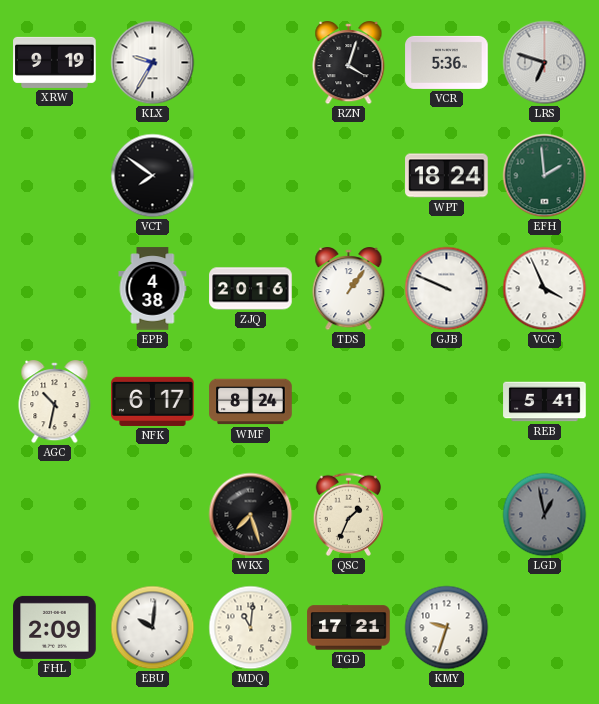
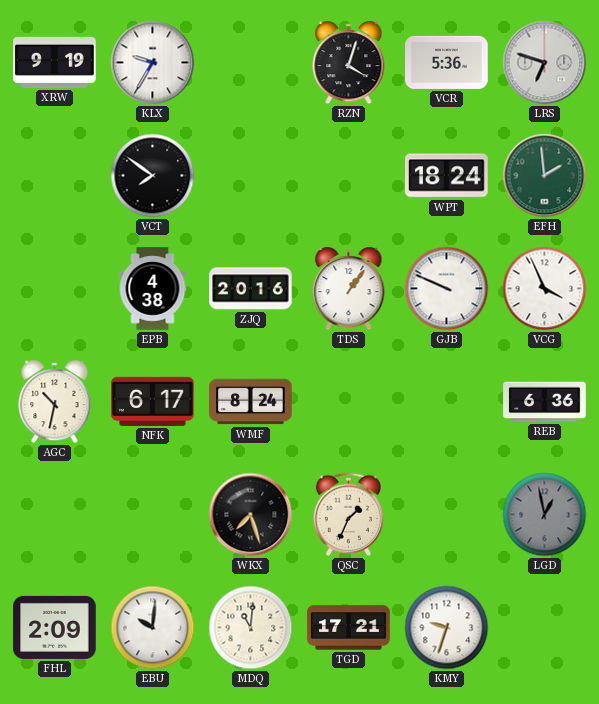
REB: 5:41 -> 6:36
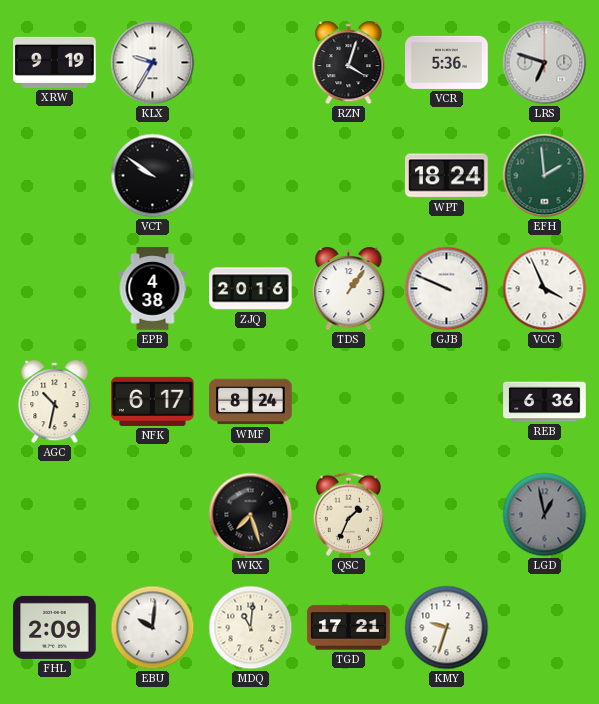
VCT: 7:51 -> 9:51
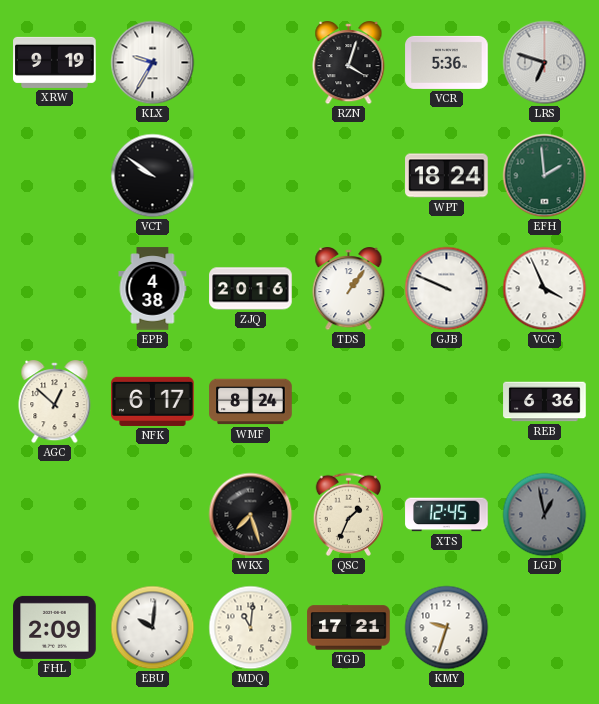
AGC: 10:32 -> 12:52
XTS: none -> 12:45
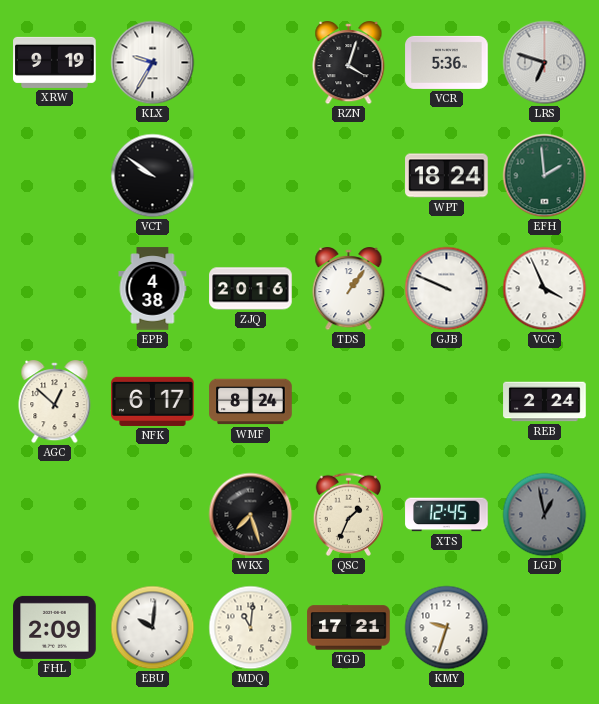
REB: 6:36 -> 2:24
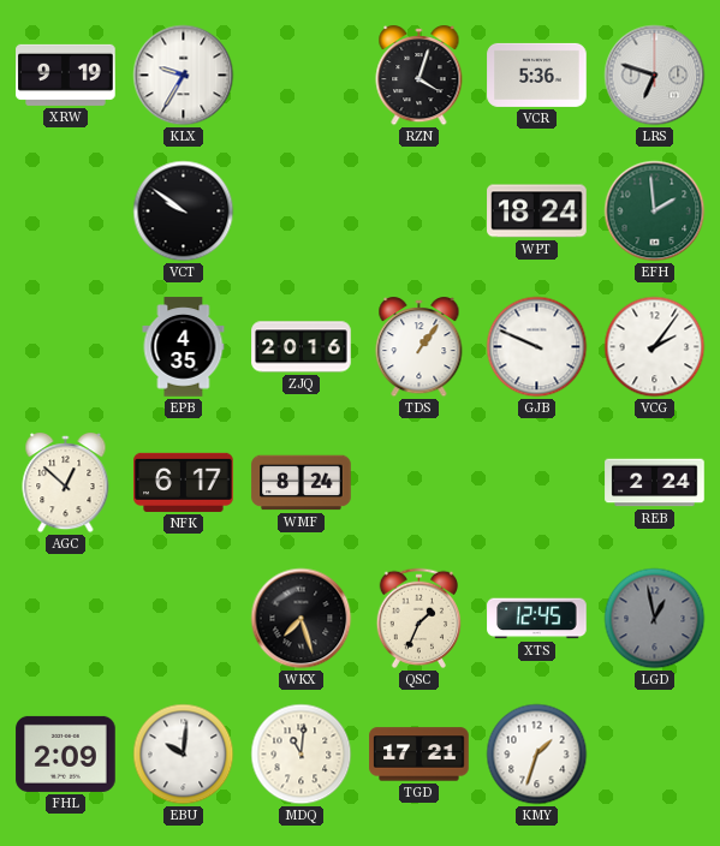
EPB: 4:38 -> 4:35
VCG: 3:56 -> 2:06
KMY: 9:33 -> 1:33
